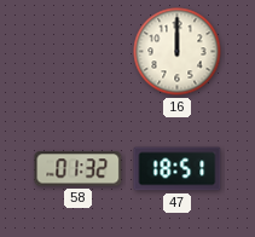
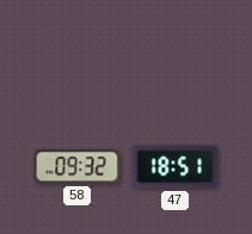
16: 12:00 -> none
58: 01:32 -> 09:32
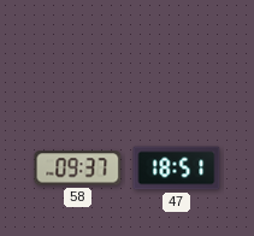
58: 09:32 -> 09:37
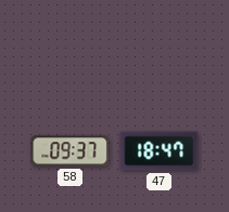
47: 18:51 -> 18:47
